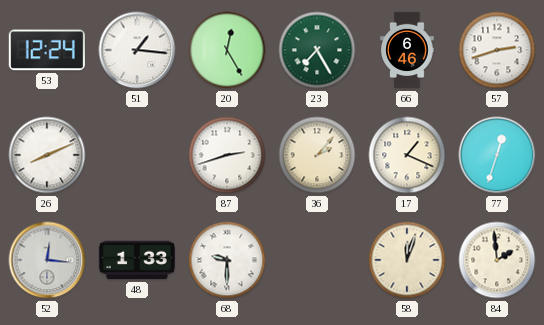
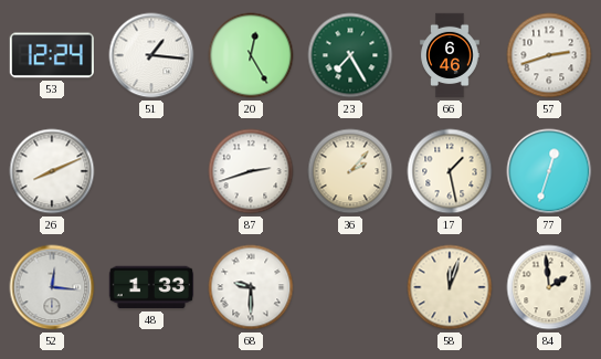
17: 1:19 -> 1:28
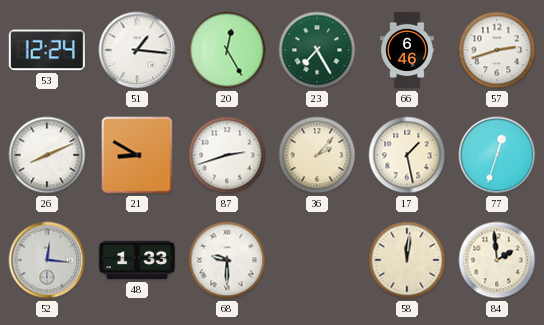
21: none -> 8:50
58: 12:03 -> 12:01
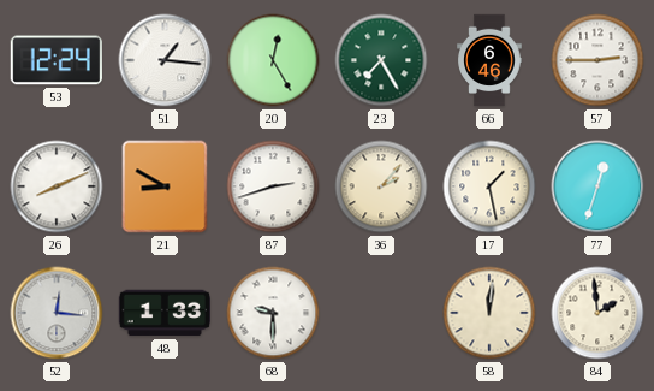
57: 2:42 -> 2:45
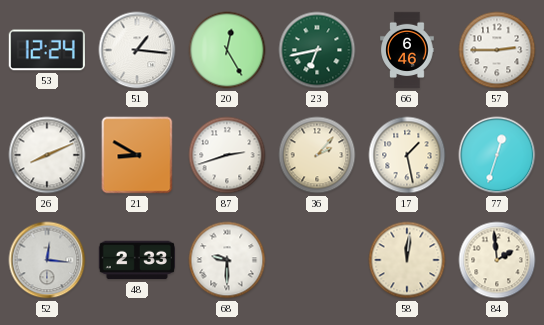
23: 7:25 -> 6:43
48: 1:33 -> 2:33
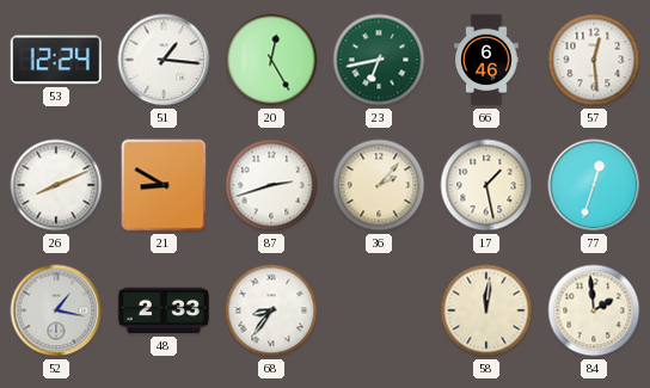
57: 2:45 -> 12:29
52: 12:16 -> 1:17
68: 9:30 -> 8:36
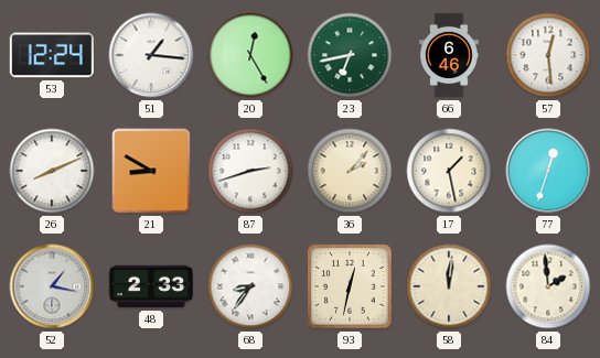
93: none -> 12:32
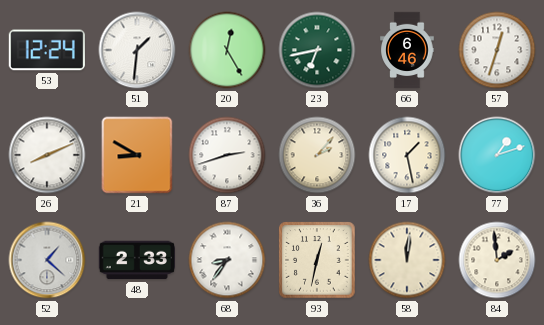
51: 1:16 -> 1:31
57: 12:29 -> 12:33
77: 12:33 -> 1:12
52: 1:17 -> 1:22
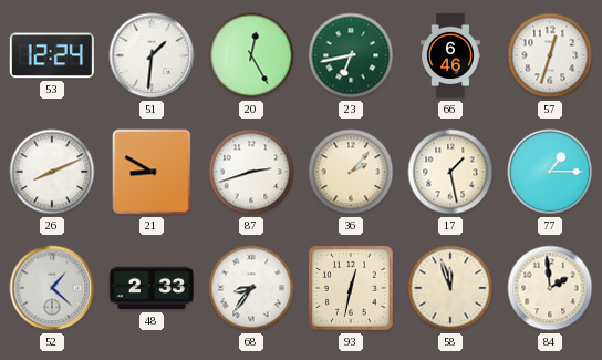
77: 1:12 -> 1:15
58: 12:01 -> 11:57
